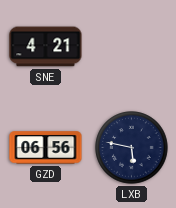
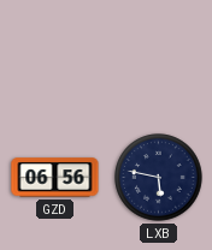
SNE: 4:21 -> none
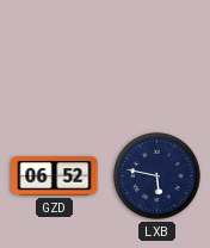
GZD: 06:56 -> 06:52
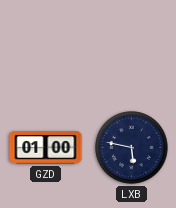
GZD: 06:52 -> 01:00
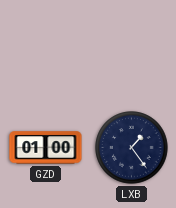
LXB: 5:47 -> 1:24
